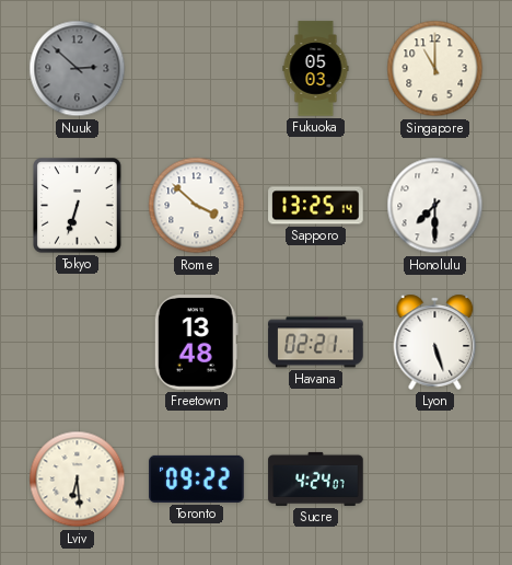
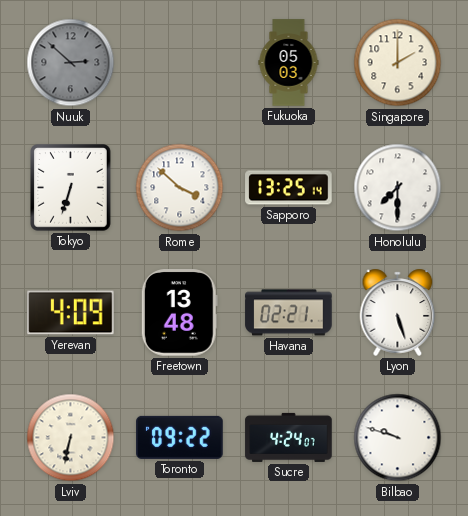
Singapore: 11:00 -> 2:00
Yerevan: none -> 4:09
Lviv: 6:29 -> 6:32
Bilbao: none -> 9:48
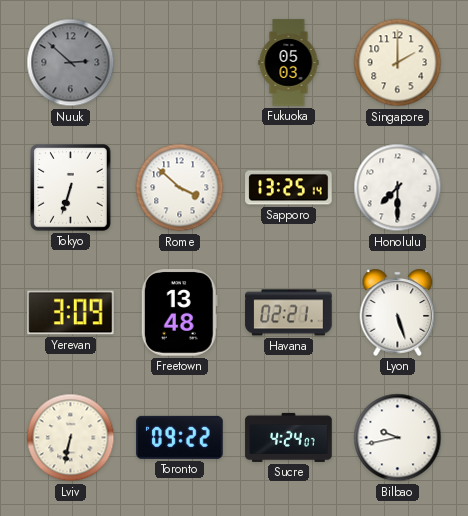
Yerevan: 4:09 -> 3:09
Bilbao: 9:48 -> 9:43
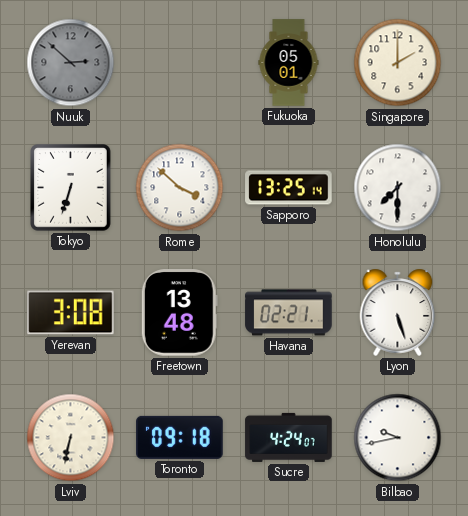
Fukuoka: 05:03 -> 05:01
Yerevan: 3:09 -> 3:08
Toronto: 09:22 -> 09:18
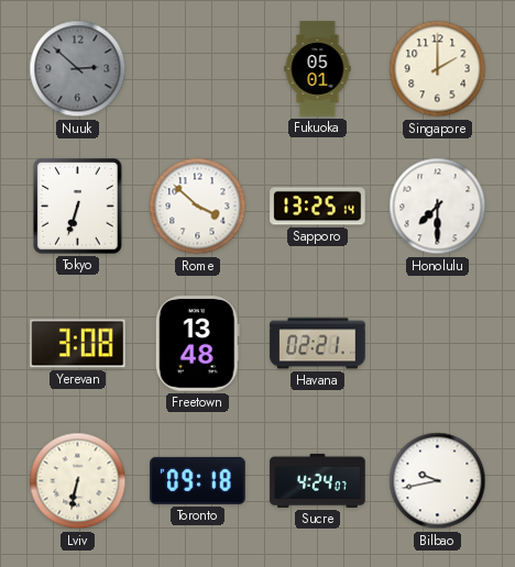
Lyon: 5:27 -> none
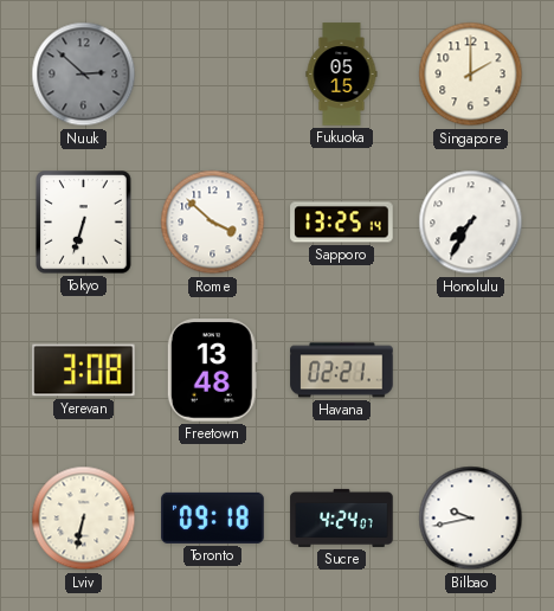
Fukuoka: 05:01 -> 05:15
Honolulu: 7:30 -> 7:35
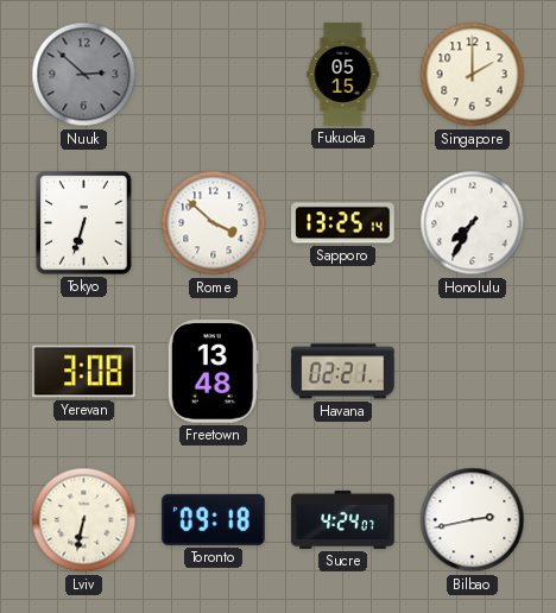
Bilbao: 9:43 -> 2:43
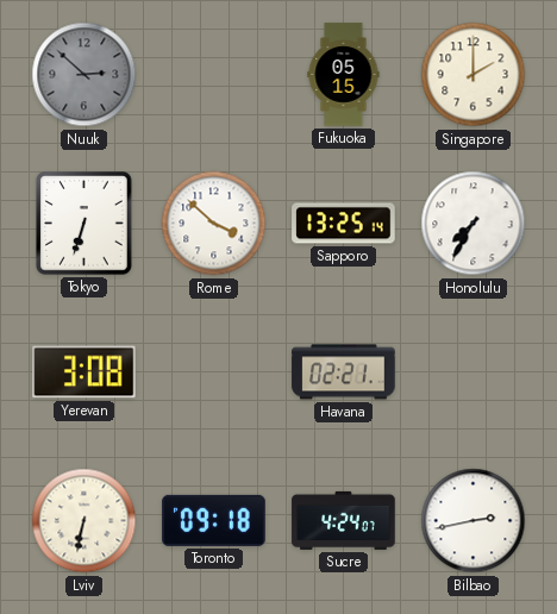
Freetown: 13:48 -> none
